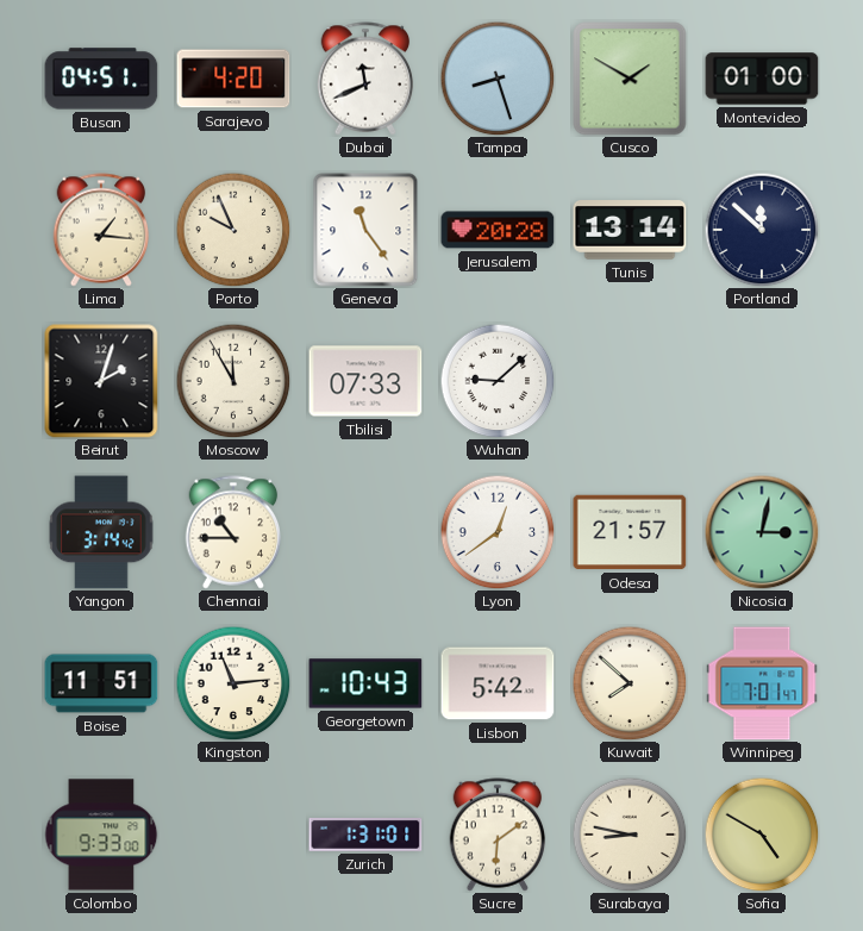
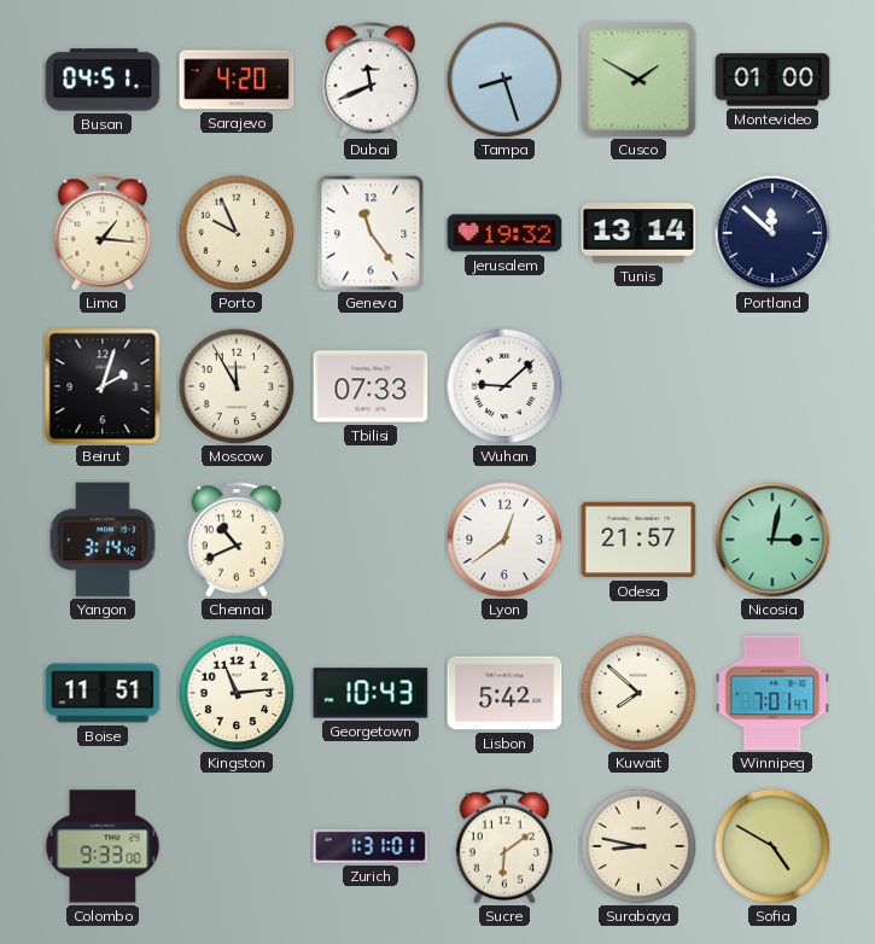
Jerusalem: 20:28 -> 19:32
Chennai: 10:45 -> 10:41
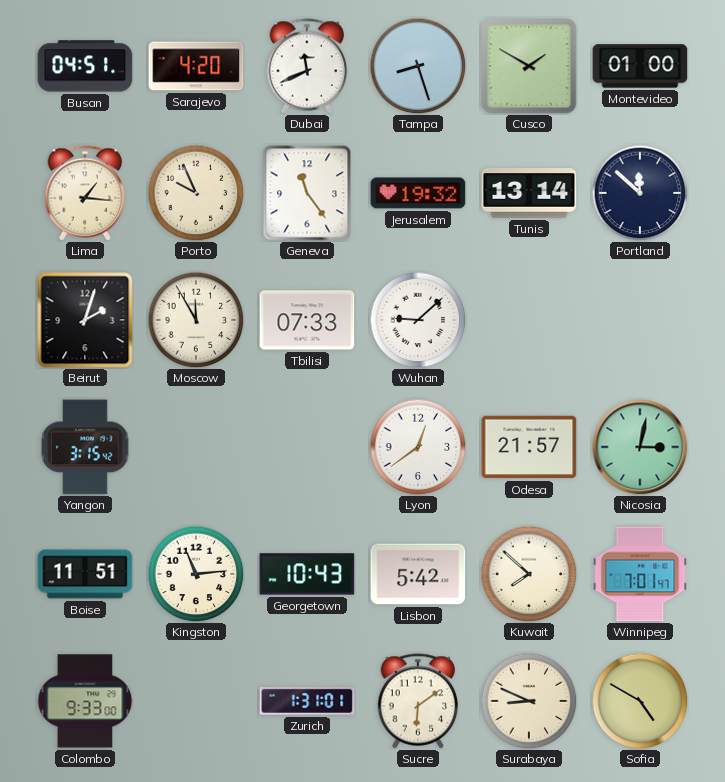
Yangon: 3:14 -> 3:15
Chennai: 10:41 -> none
Surabaya: 8:47 -> 8:49
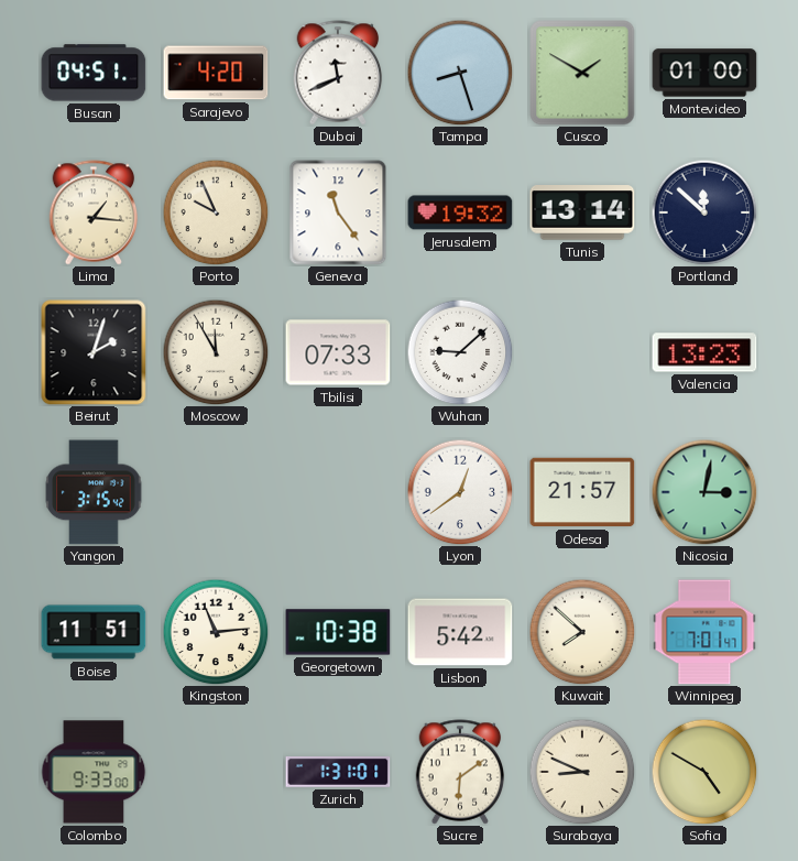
Valencia: none -> 13:23
Georgetown: 10:43 -> 10:38
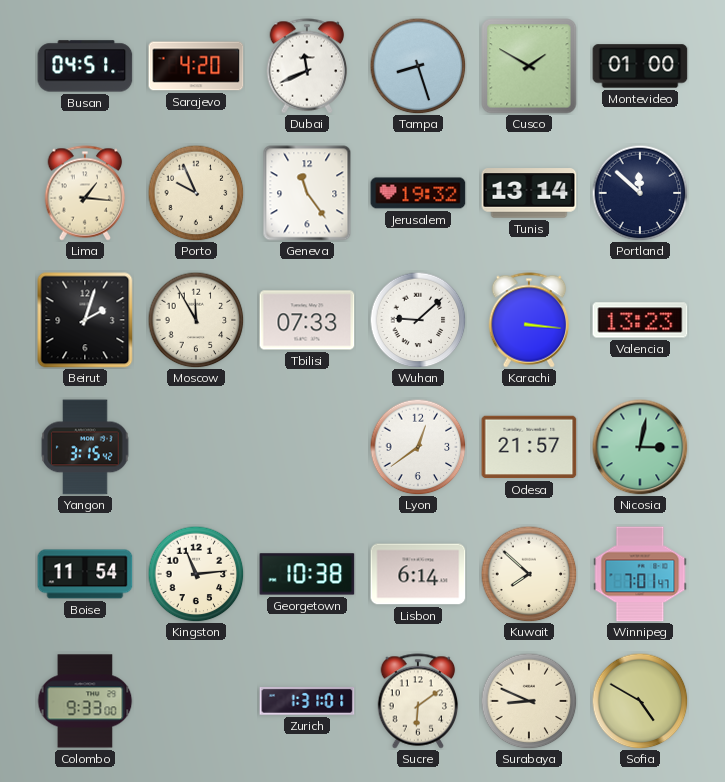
Karachi: none -> 3:16
Boise: 11:51 -> 11:54
Lisbon: 5:42 -> 6:14
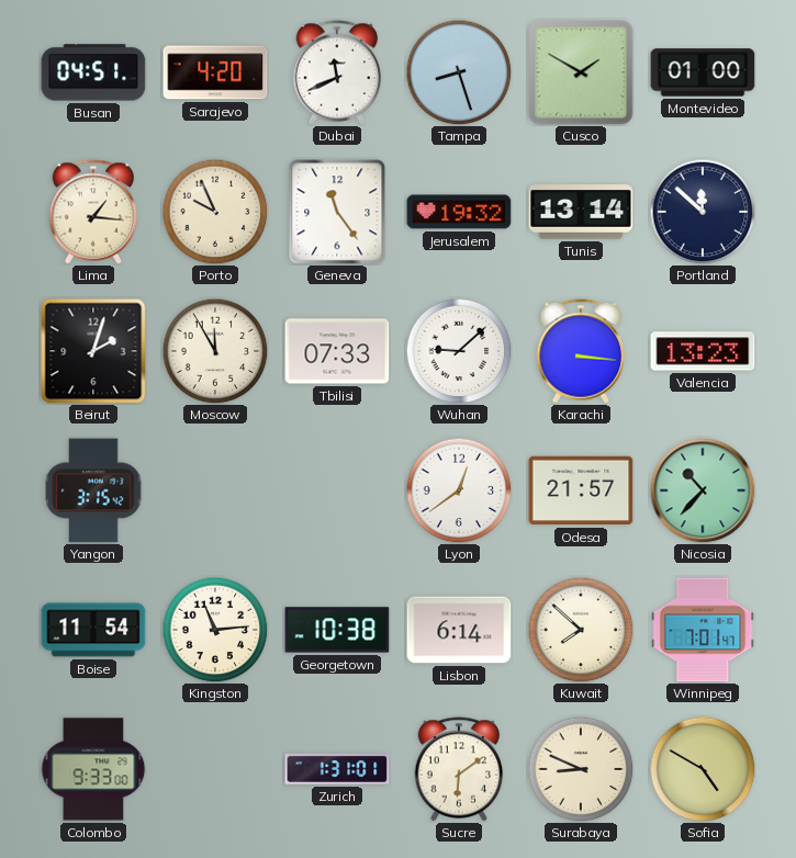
Nicosia: 3:02 -> 10:37
